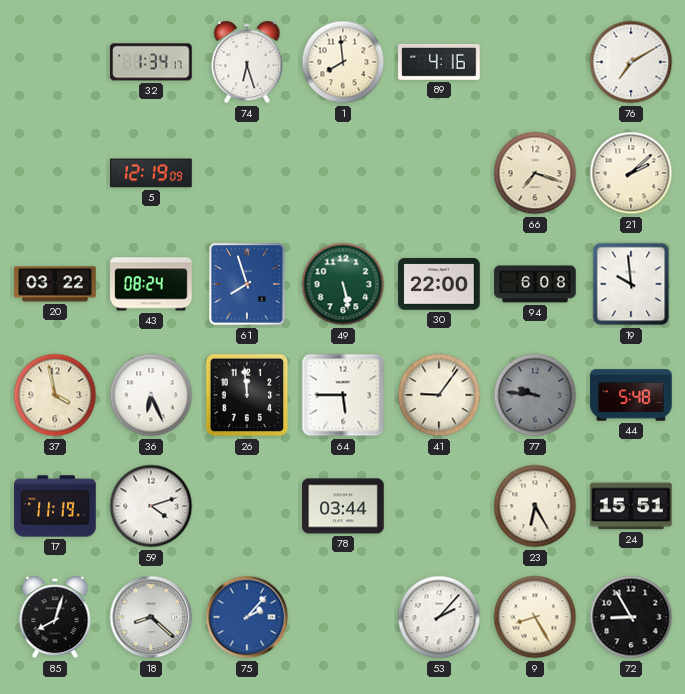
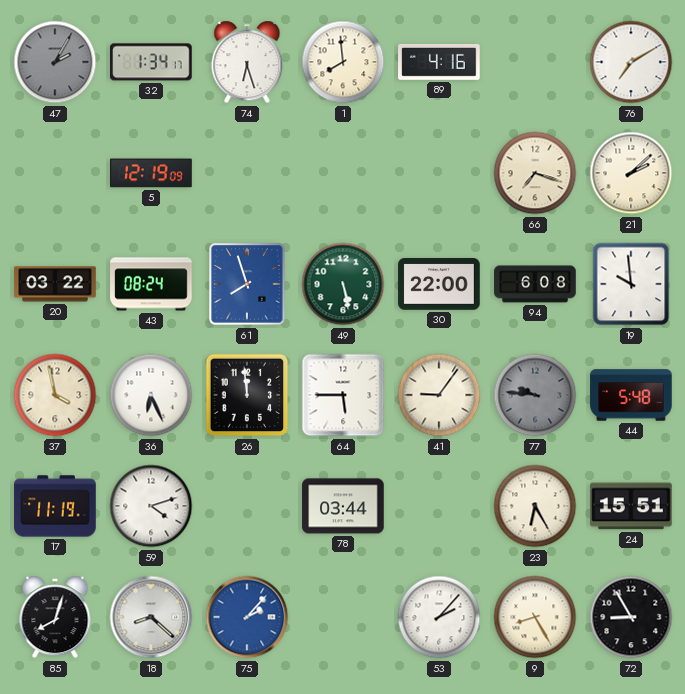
47: none -> 2:05
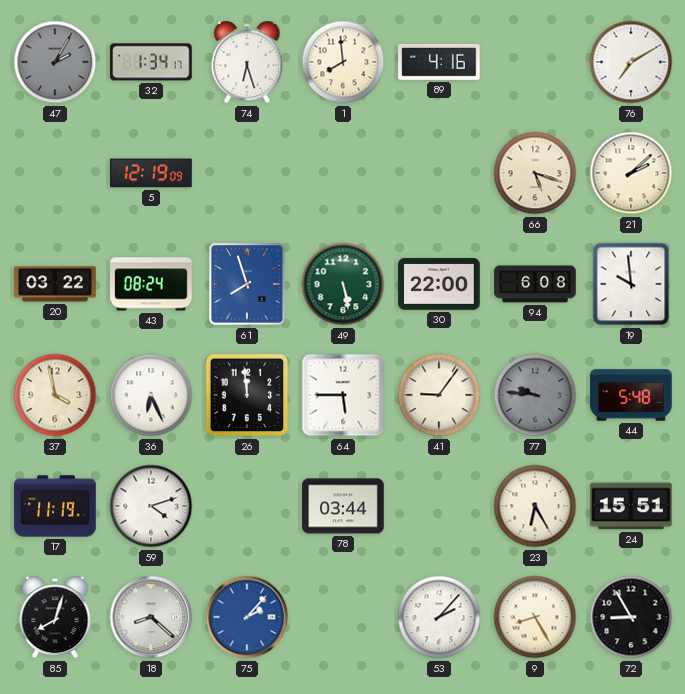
66: 7:18 -> 5:18
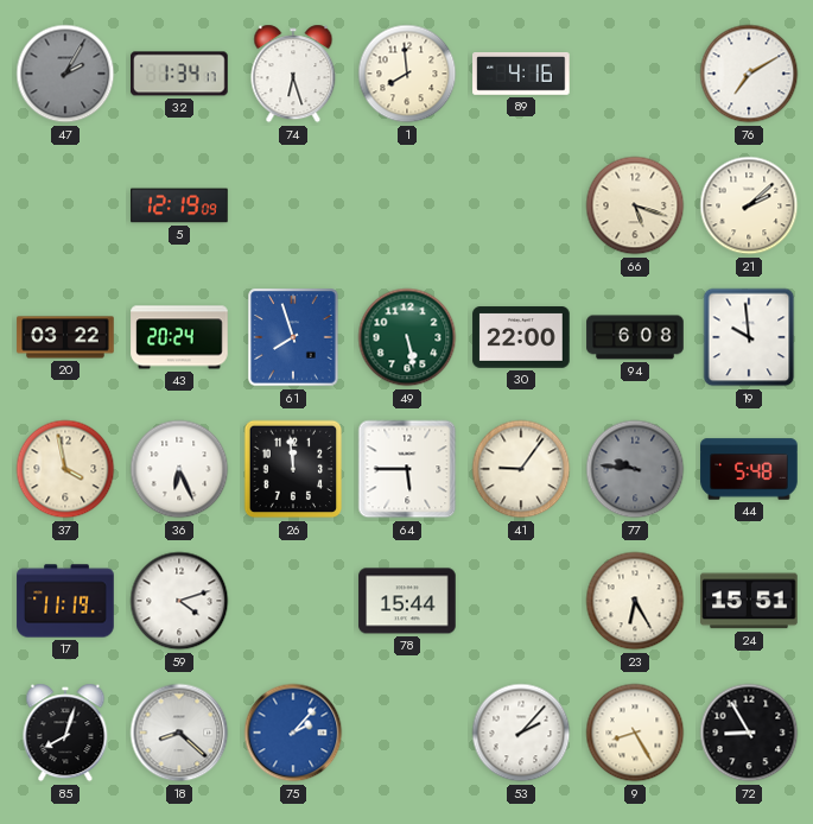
43: 08:24 -> 20:24
78: 03:44 -> 15:44
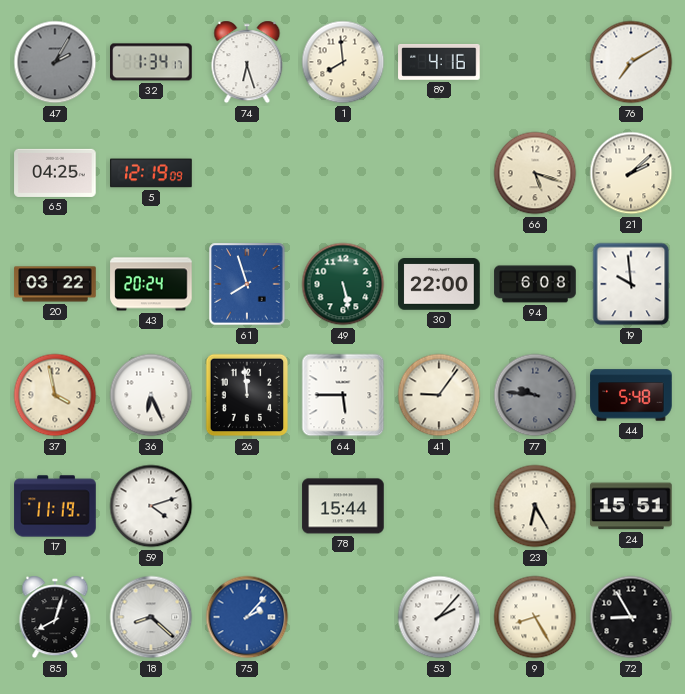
65: none -> 04:25
